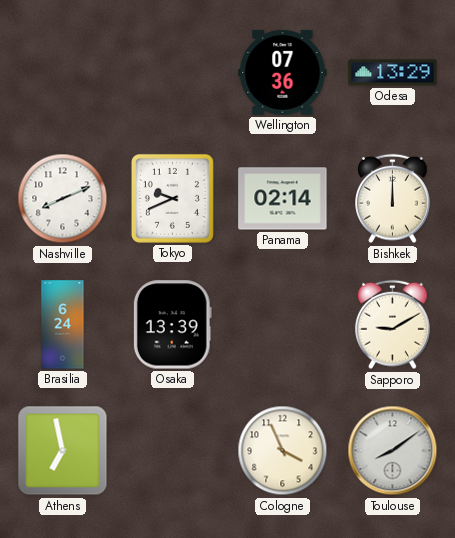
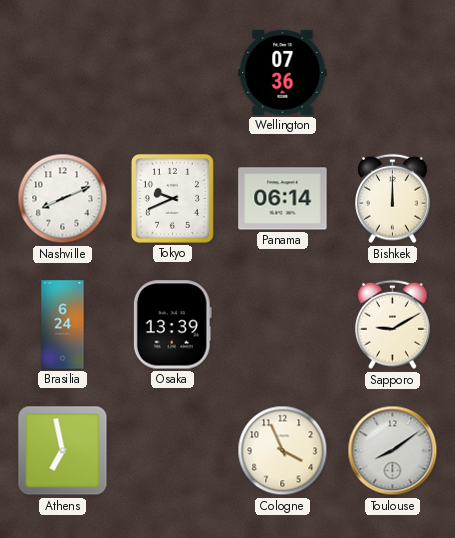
Odesa: 13:29 -> none
Panama: 02:14 -> 06:14
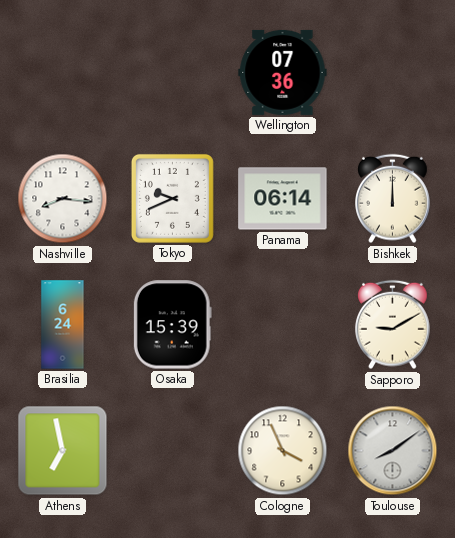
Nashville: 8:11 -> 8:16
Osaka: 13:39 -> 15:39
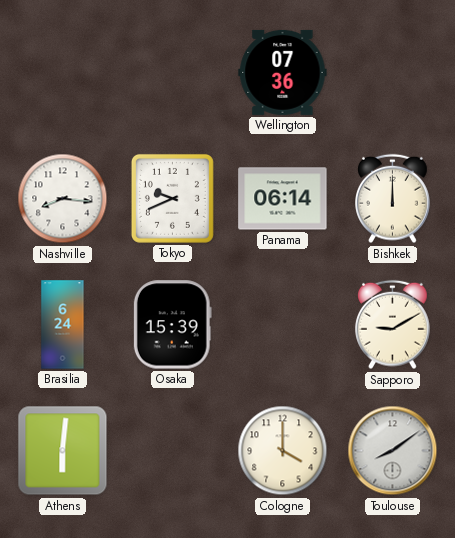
Athens: 6:58 -> 6:01
Cologne: 3:56 -> 4:00
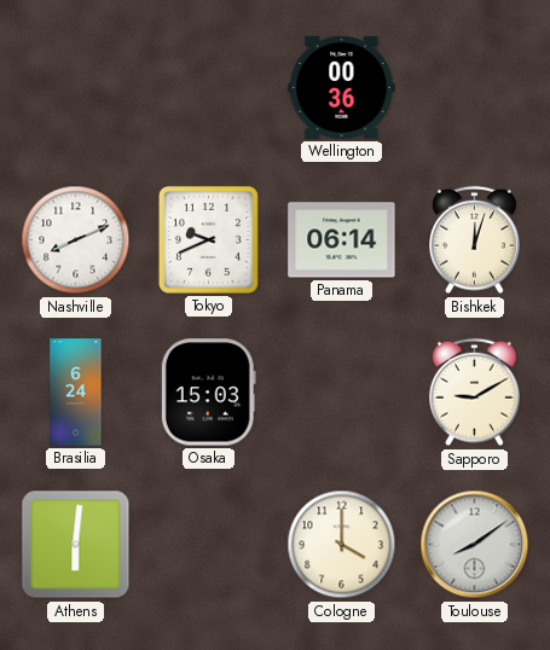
Wellington: 07:36 -> 00:36
Nashville: 8:16 -> 8:11
Bishkek: 12:00 -> 12:03
Osaka: 15:39 -> 15:03
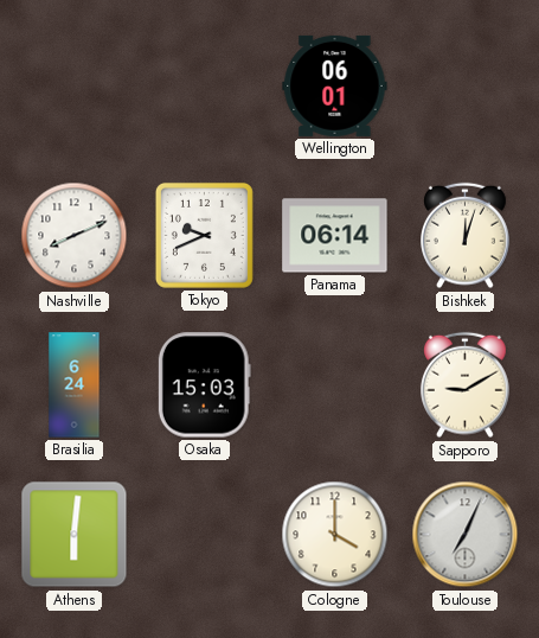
Wellington: 00:36 -> 06:01
Toulouse: 8:09 -> 7:04
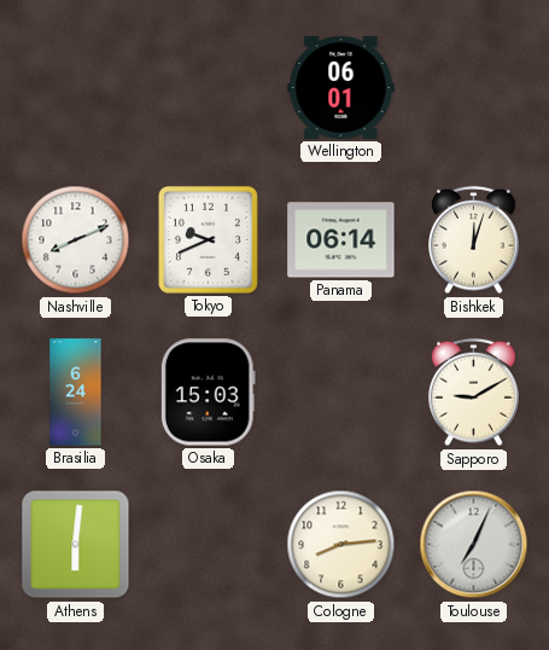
Cologne: 4:00 -> 8:14
